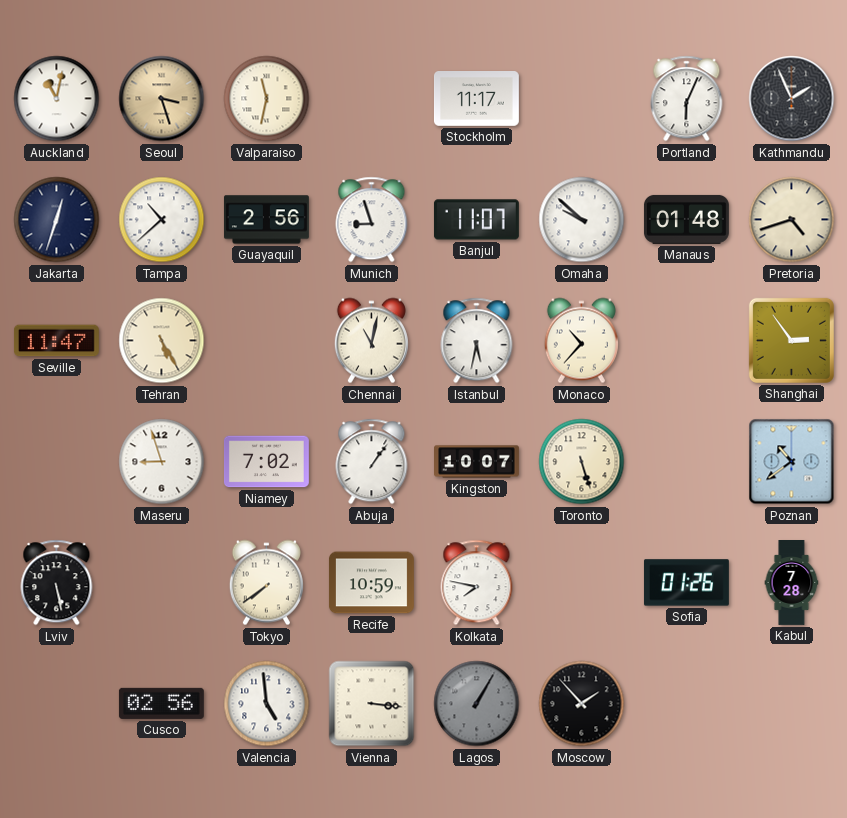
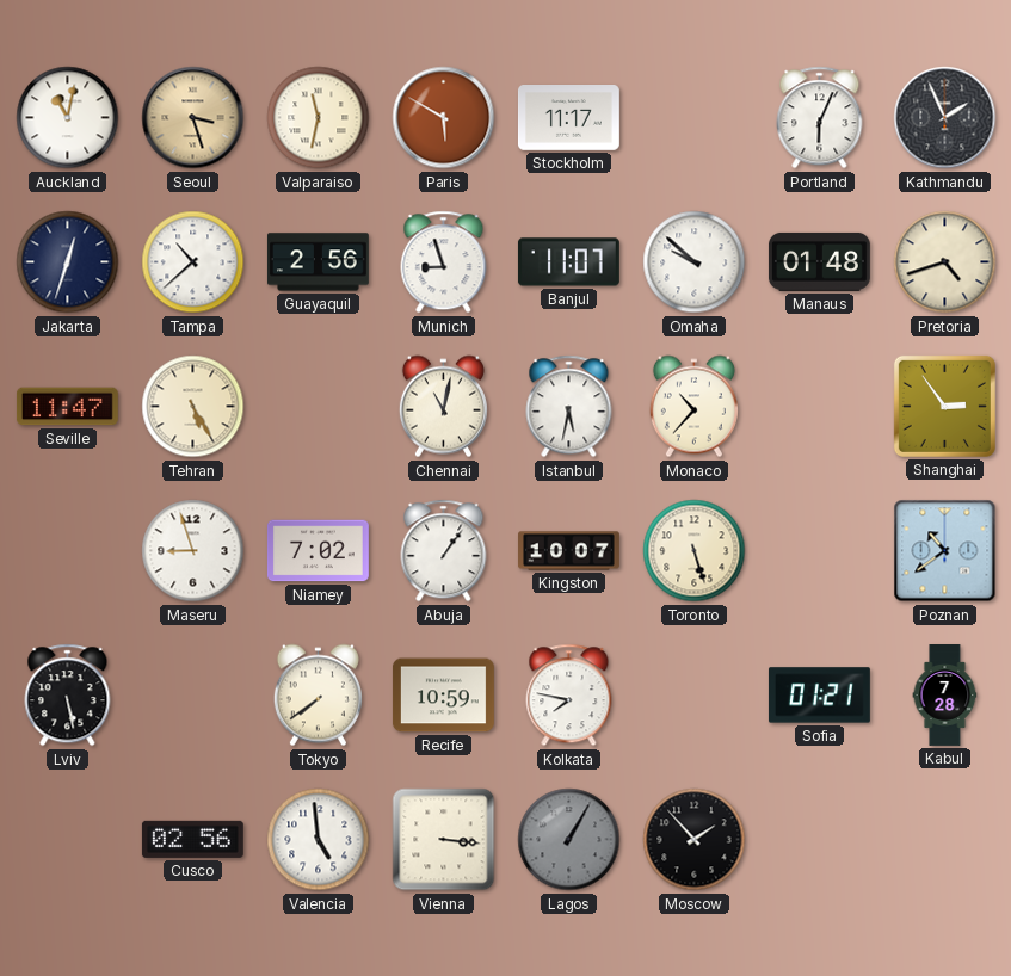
Paris: none -> 5:50
Sofia: 01:26 -> 01:21
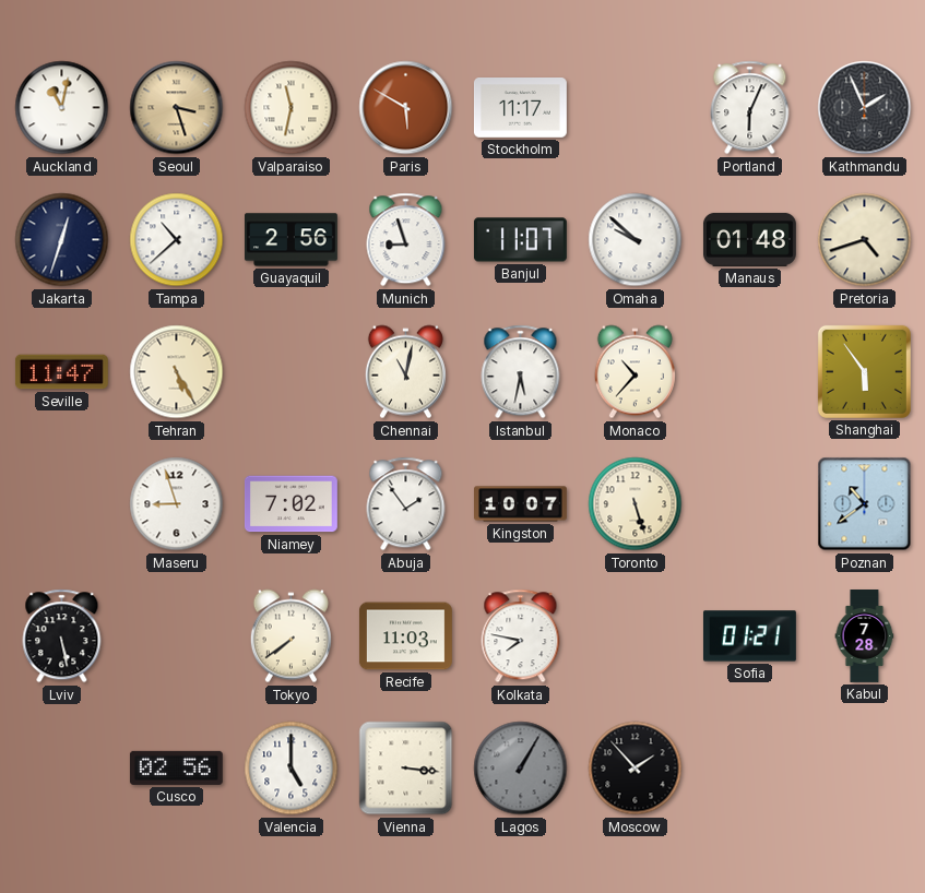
Shanghai: 2:54 -> 5:54
Abuja: 1:06 -> 1:54
Recife: 10:59 -> 11:03
Valencia: 4:59 -> 5:00
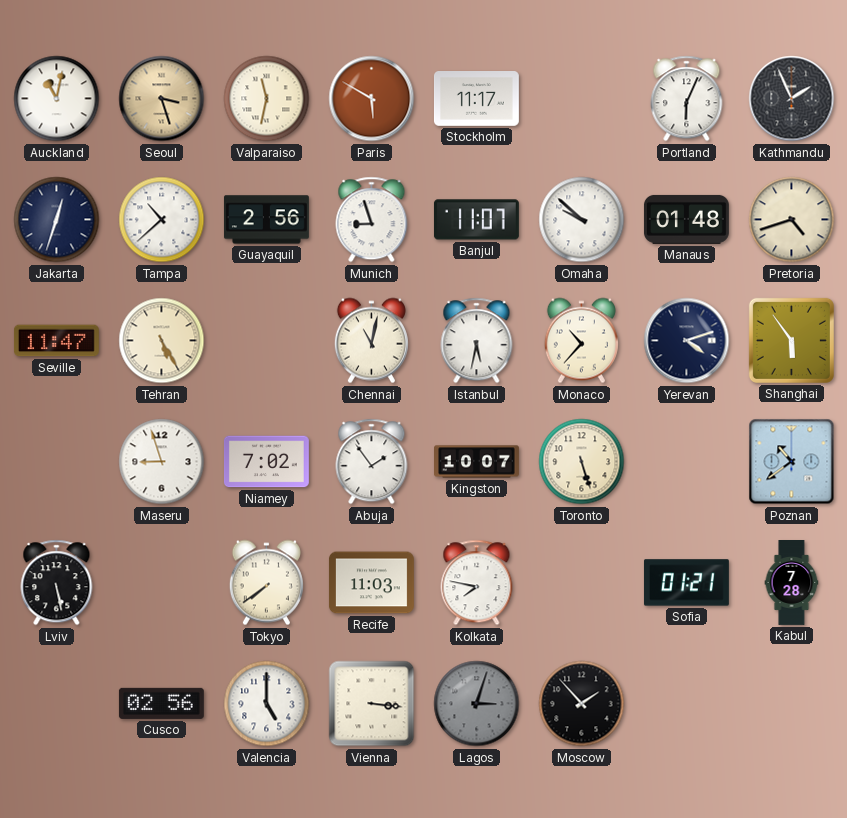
Yerevan: none -> 4:12
Lagos: 1:05 -> 3:03
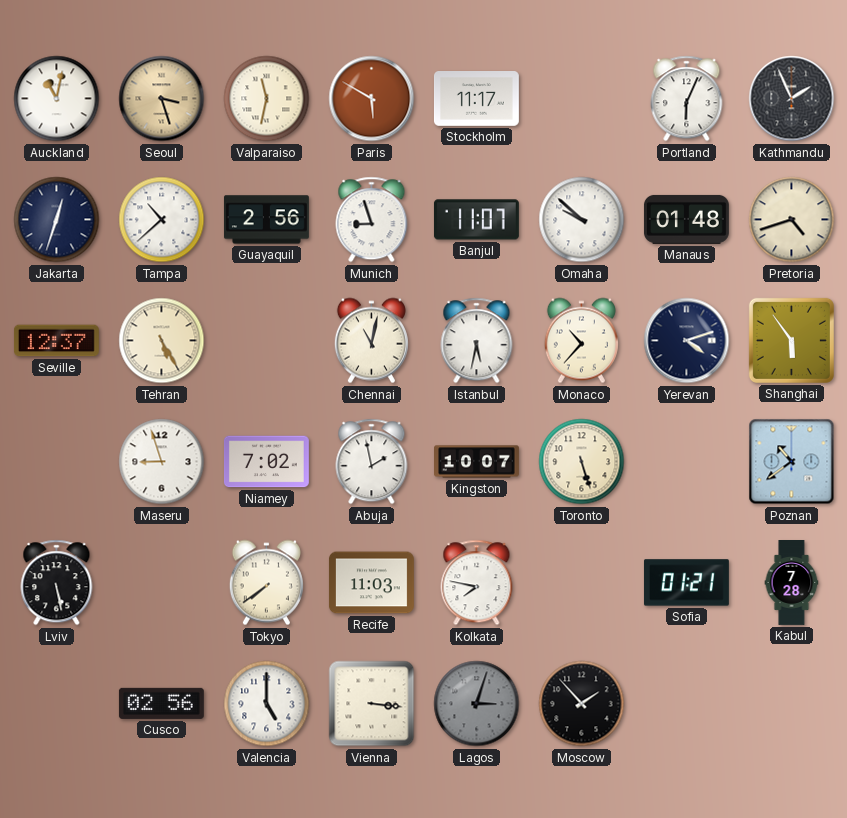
Seville: 11:47 -> 12:37
Abuja: 1:54 -> 1:58
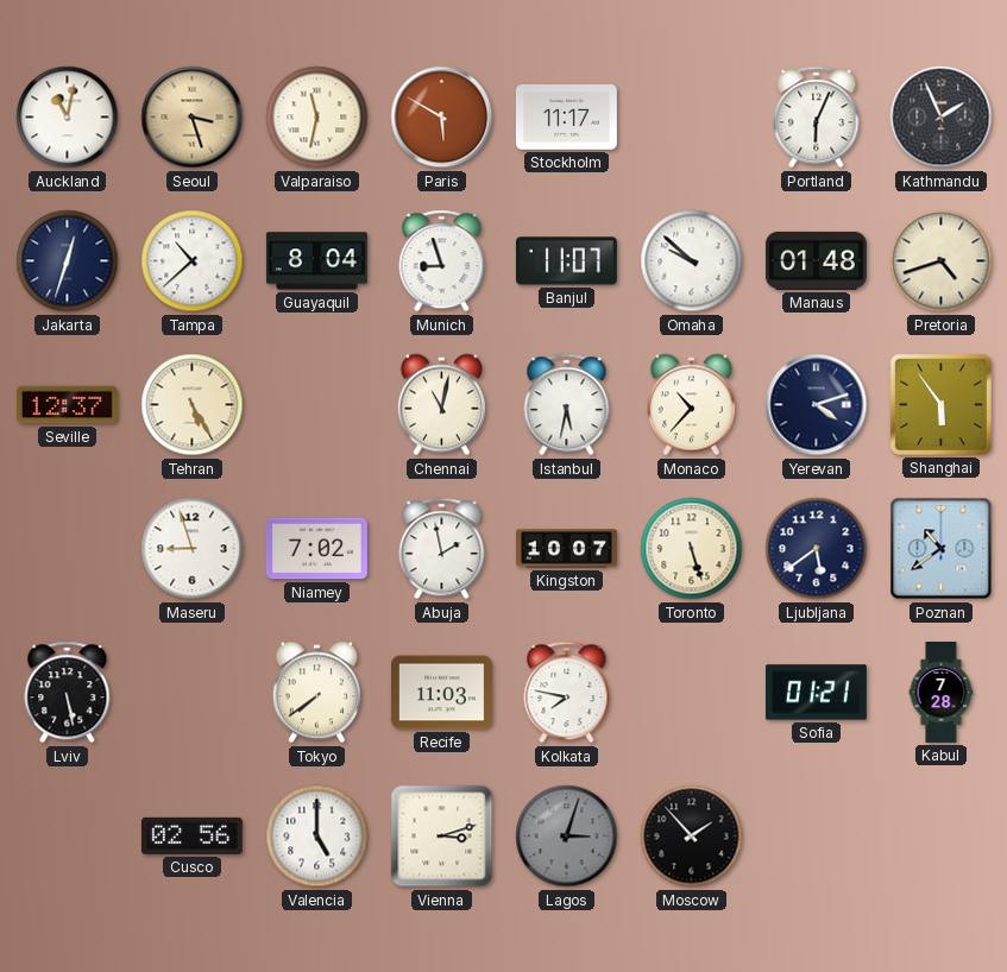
Guayaquil: 2:56 -> 8:04
Ljubljana: none -> 5:39
Vienna: 3:16 -> 3:12
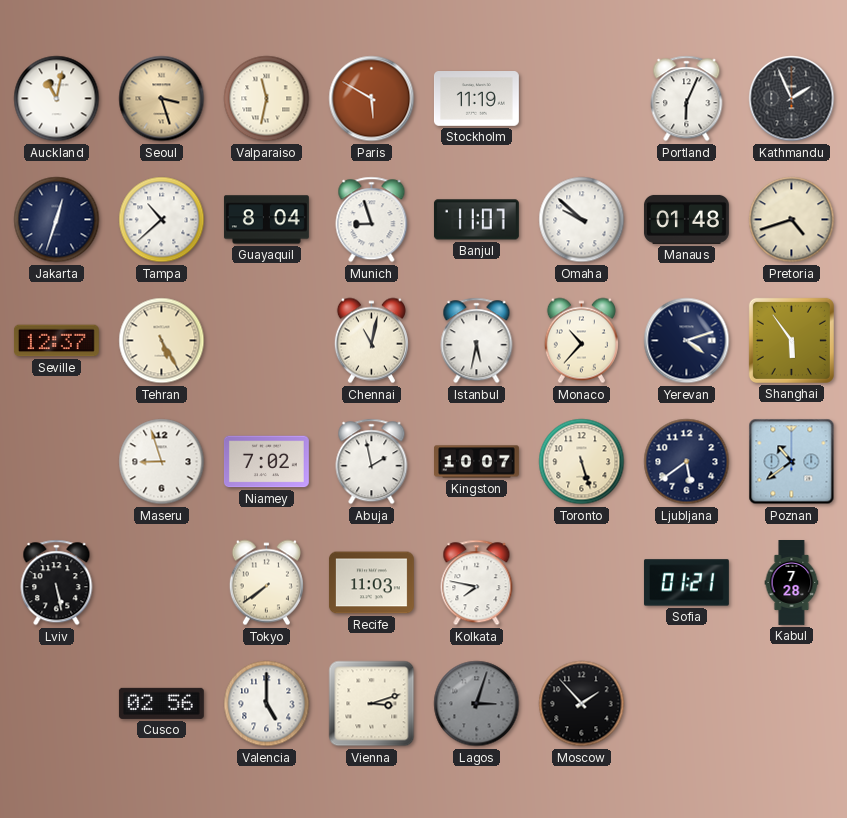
Stockholm: 11:17 -> 11:19
